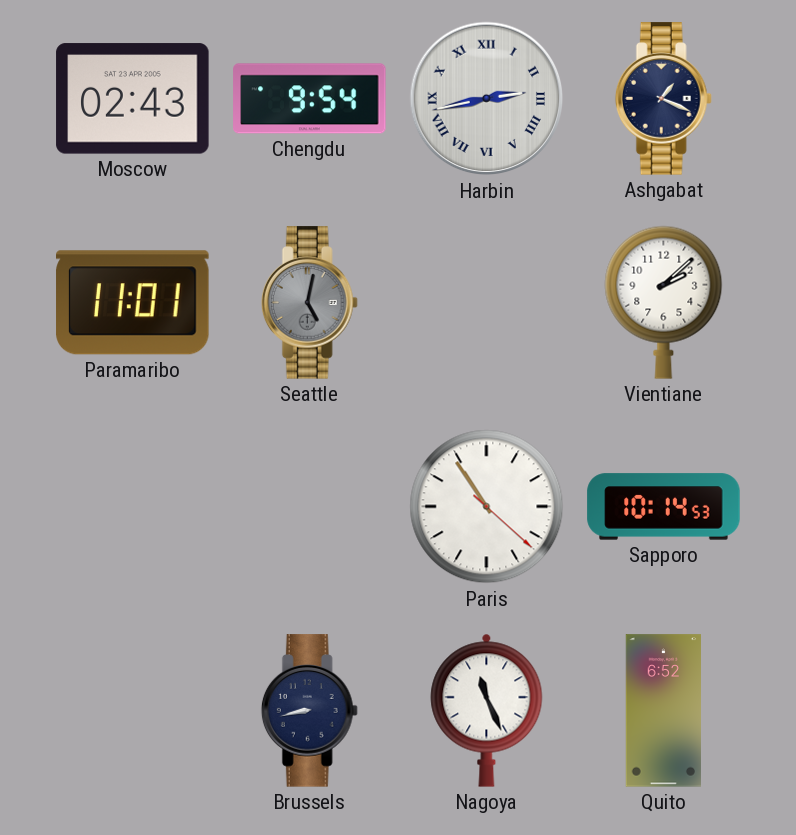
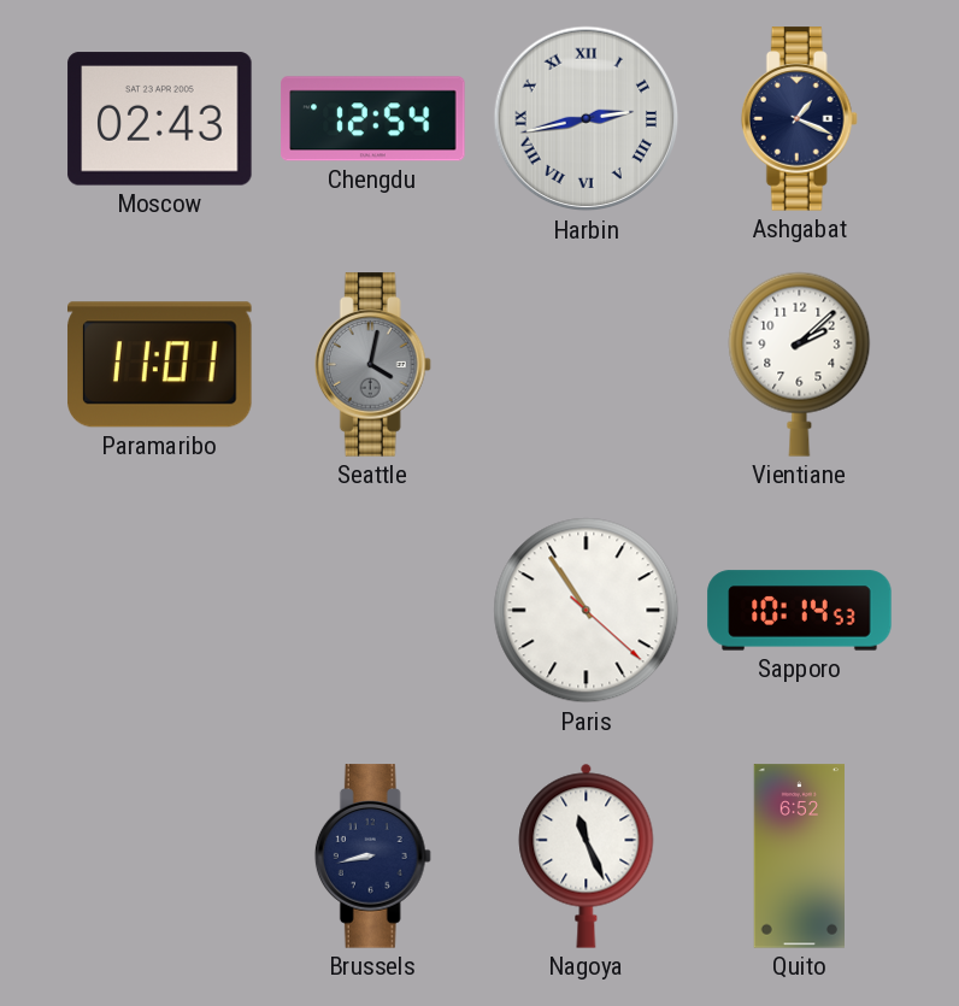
Chengdu: 9:54 -> 12:54
Seattle: 5:02 -> 4:02
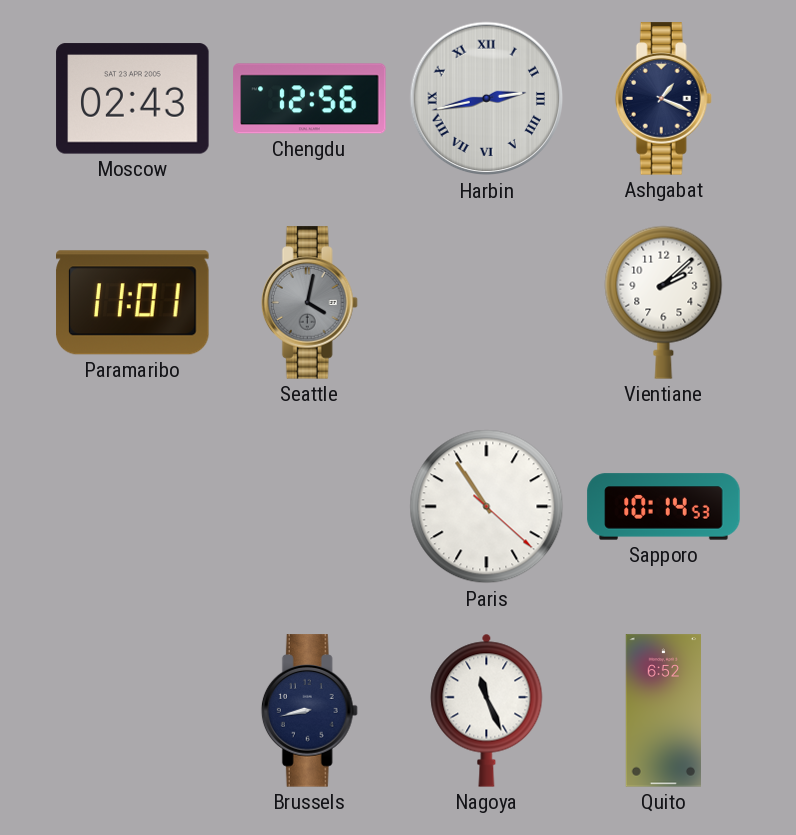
Chengdu: 12:54 -> 12:56
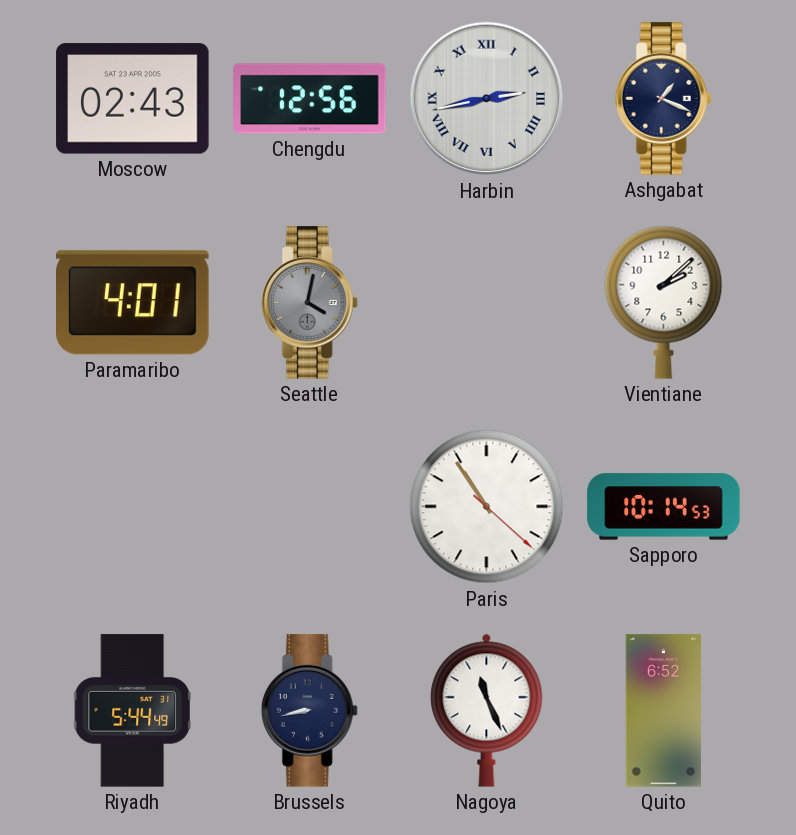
Paramaribo: 11:01 -> 4:01
Riyadh: none -> 5:44
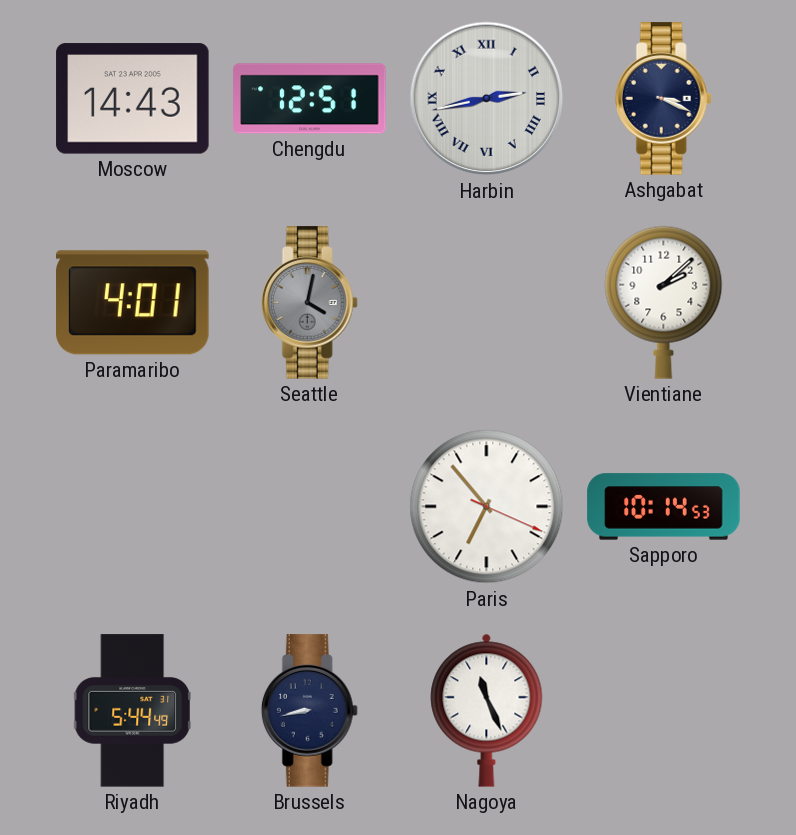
Moscow: 02:43 -> 14:43
Chengdu: 12:56 -> 12:51
Ashgabat: 1:19 -> 3:19
Paris: 10:54 -> 6:53
Quito: 6:52 -> none
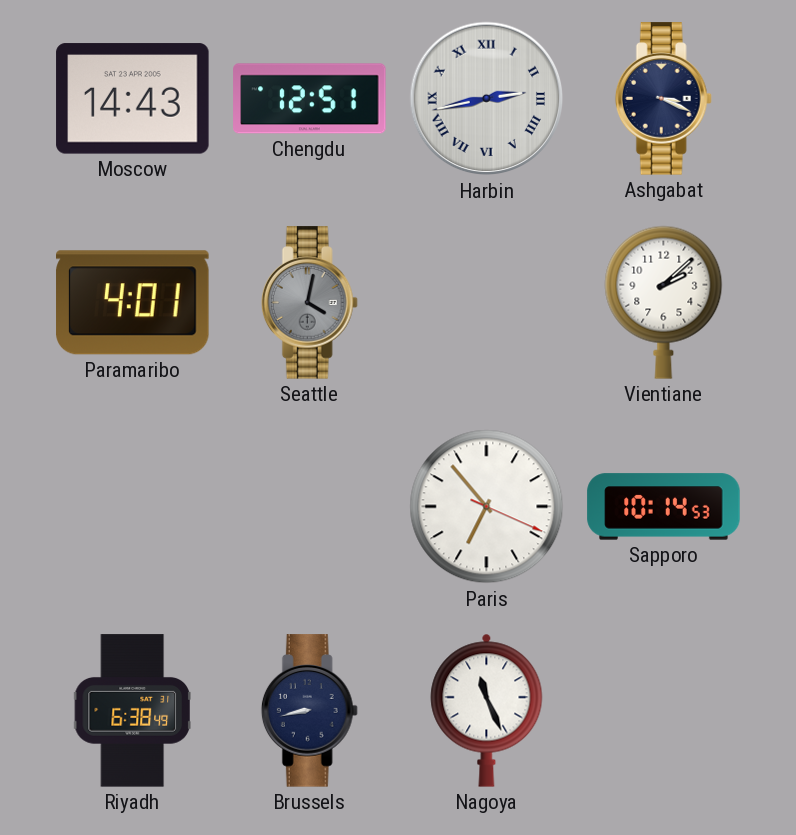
Riyadh: 5:44 -> 6:38
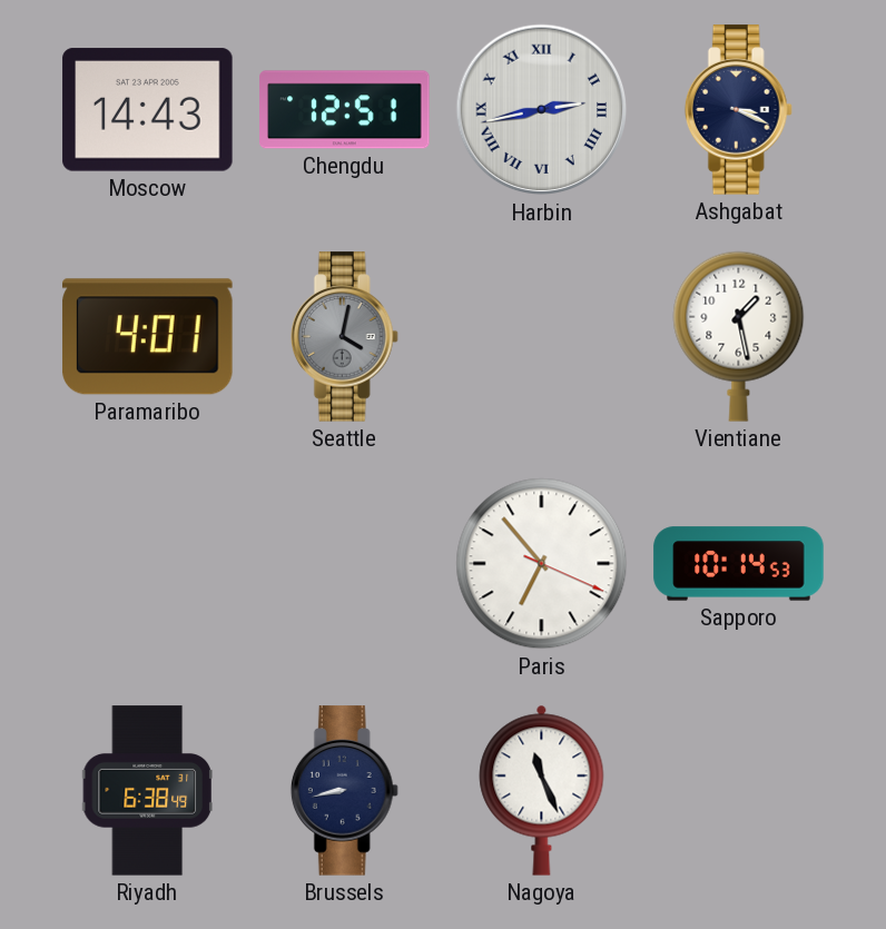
Vientiane: 2:08 -> 1:28
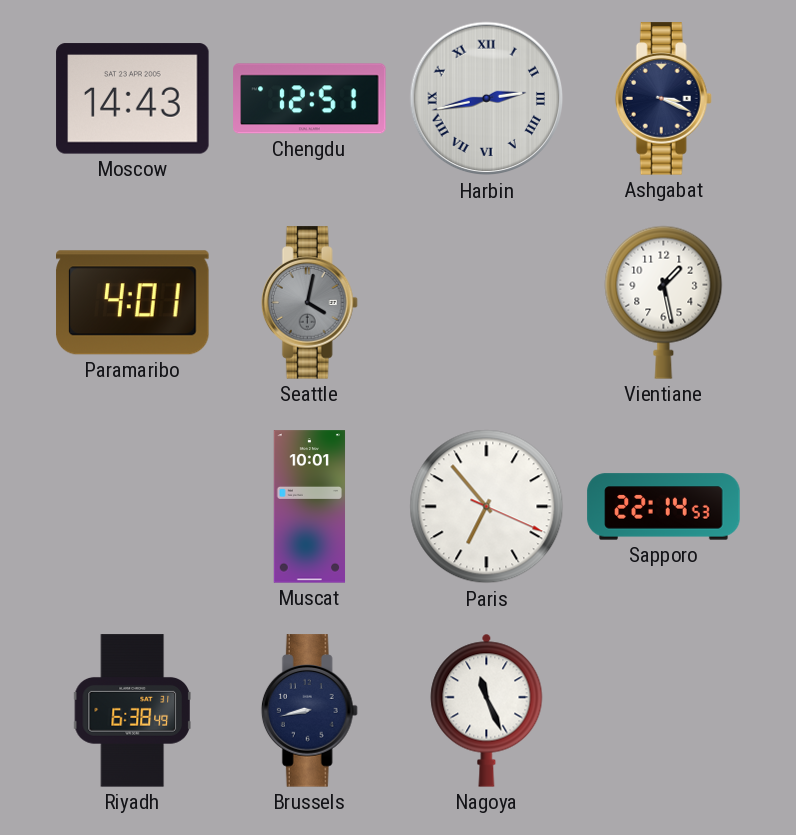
Muscat: none -> 10:01
Sapporo: 10:14 -> 22:14
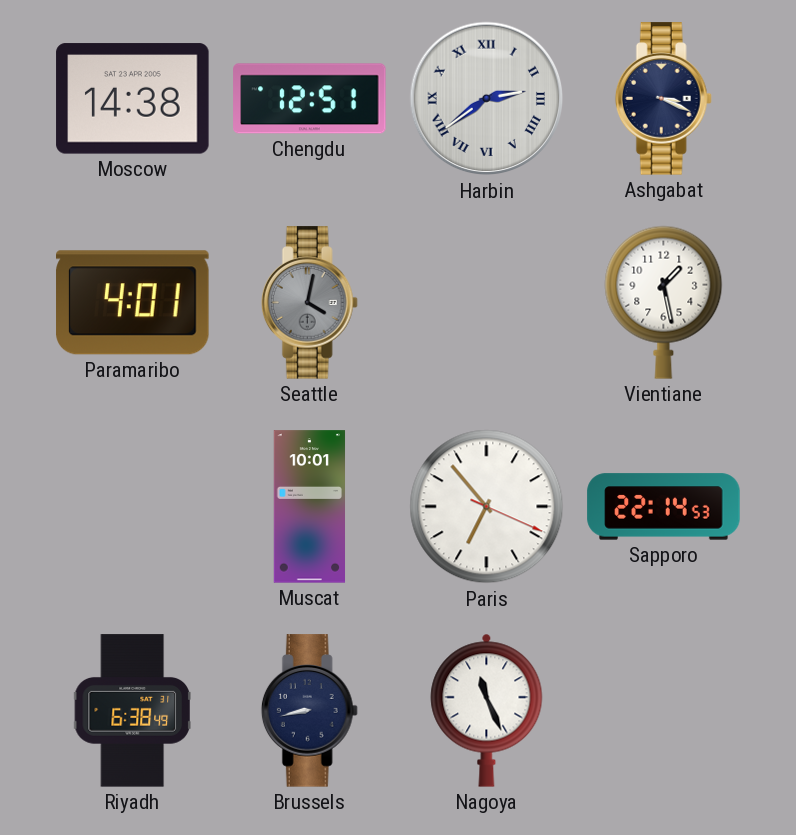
Moscow: 14:43 -> 14:38
Harbin: 2:43 -> 2:39
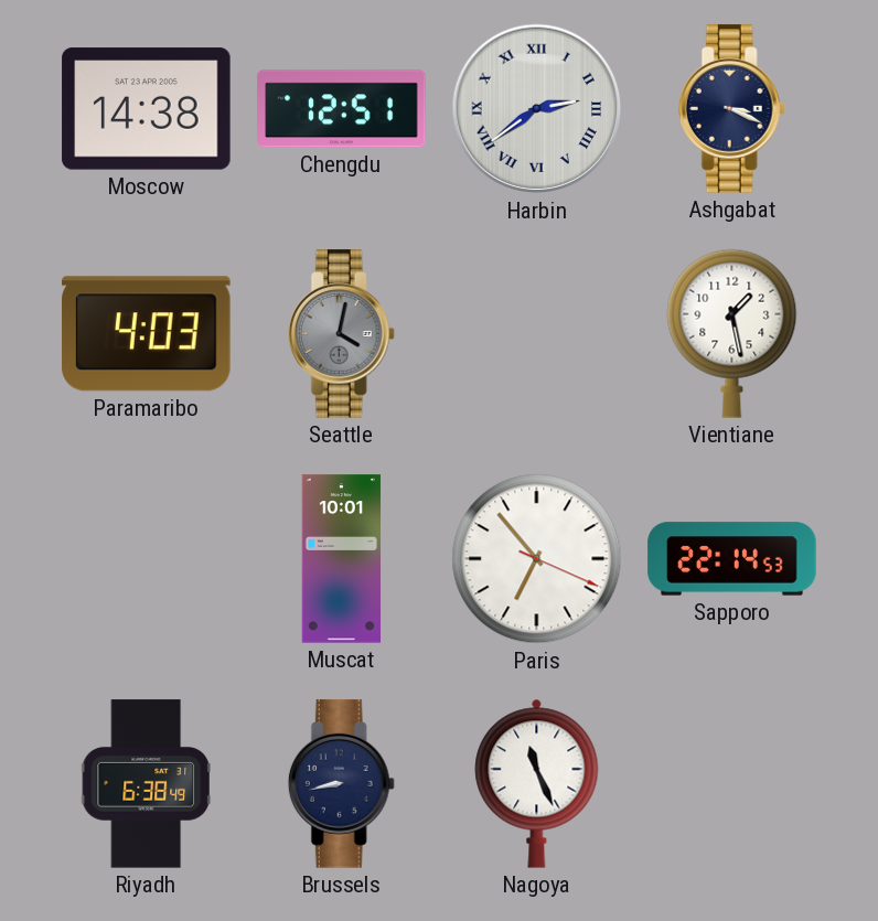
Paramaribo: 4:01 -> 4:03
